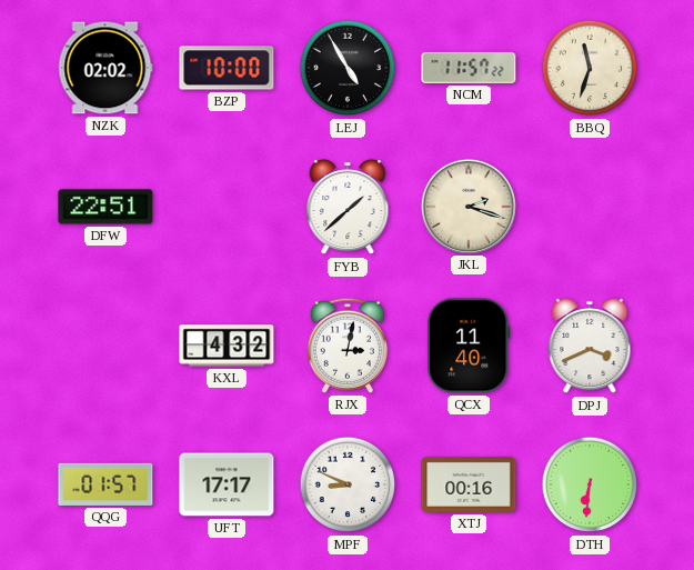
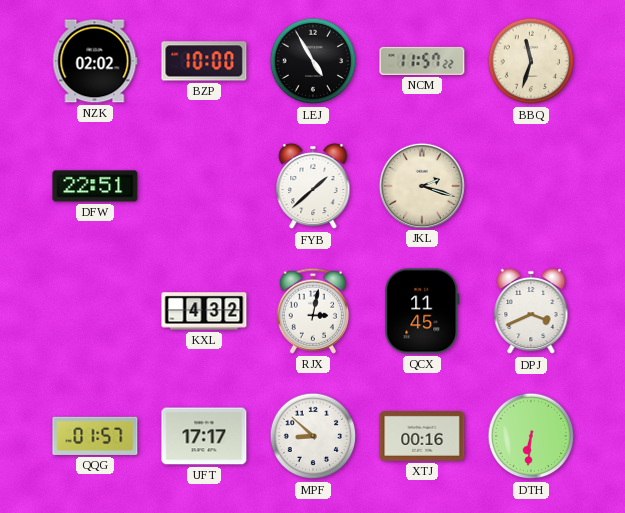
QCX: 11:40 -> 11:45
MPF: 8:49 -> 8:52
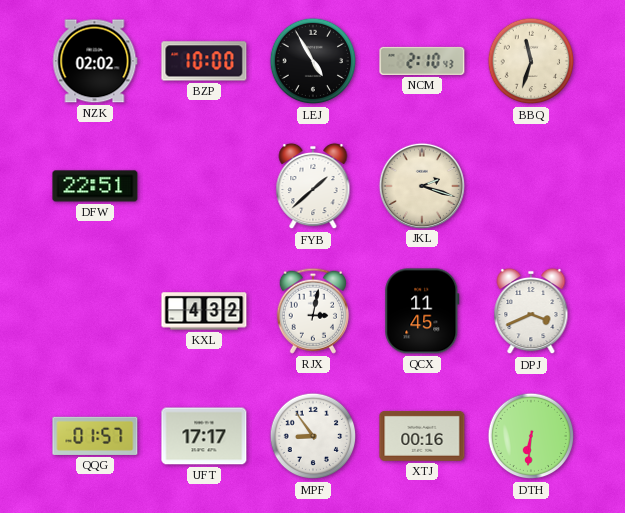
NCM: 11:57 -> 2:10
MPF: 8:52 -> 8:54
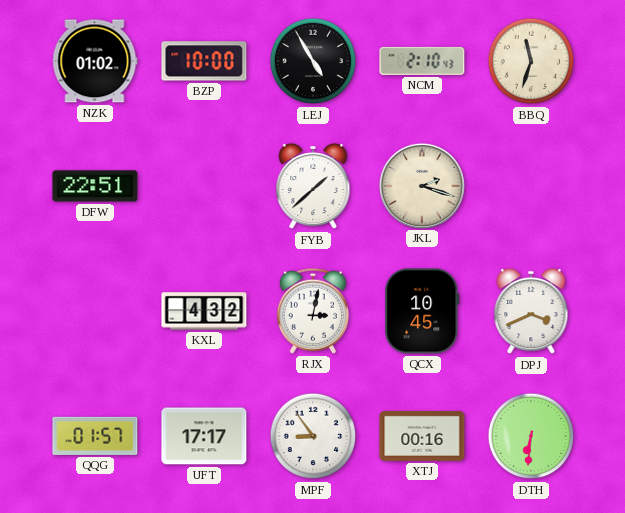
NZK: 02:02 -> 01:02
QCX: 11:45 -> 10:45
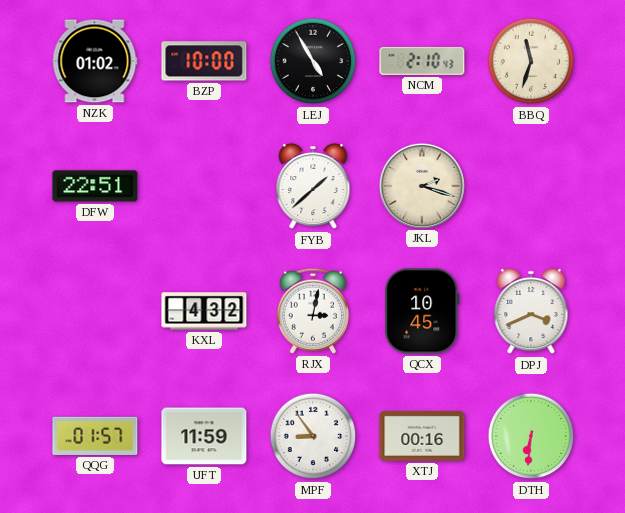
UFT: 17:17 -> 11:59
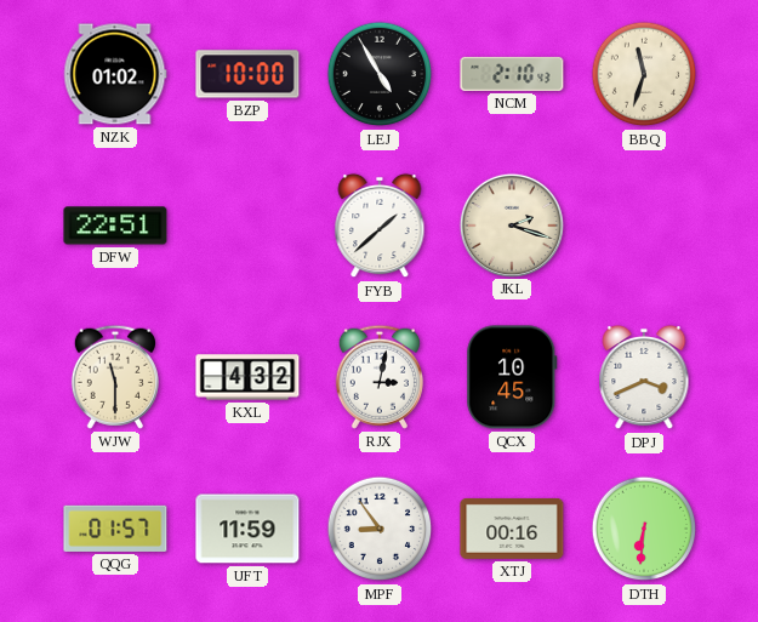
WJW: none -> 11:30
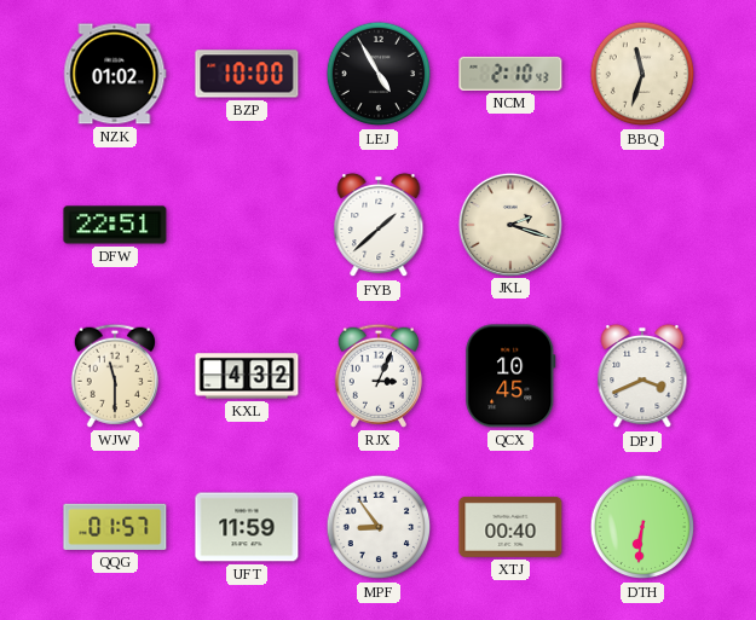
RJX: 3:02 -> 3:04
XTJ: 00:16 -> 00:40
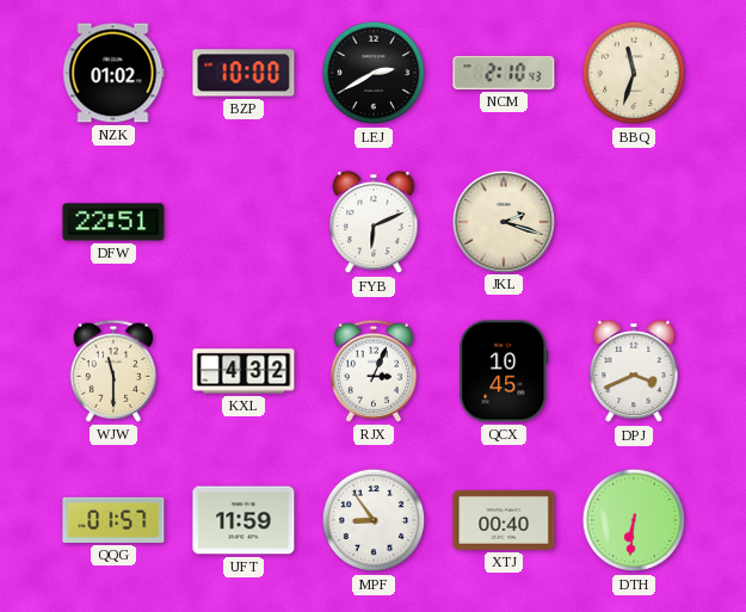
LEJ: 4:55 -> 2:40
FYB: 1:38 -> 6:11
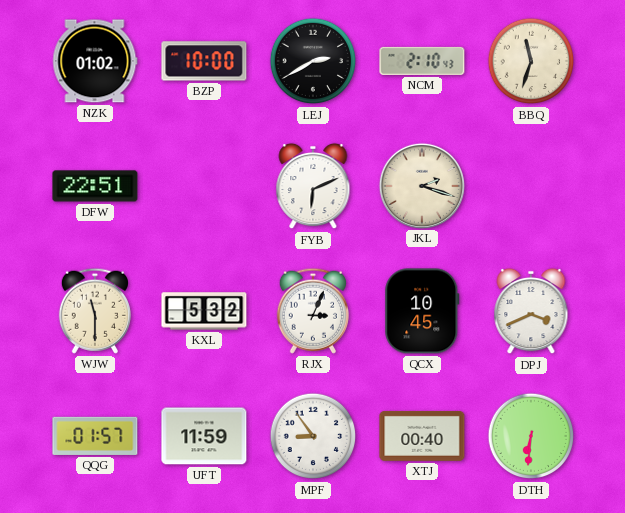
KXL: 4:32 -> 5:32
